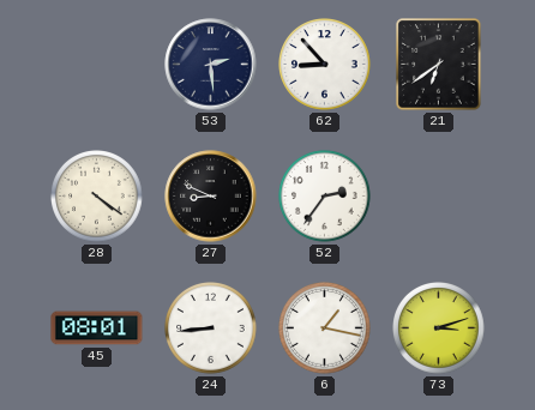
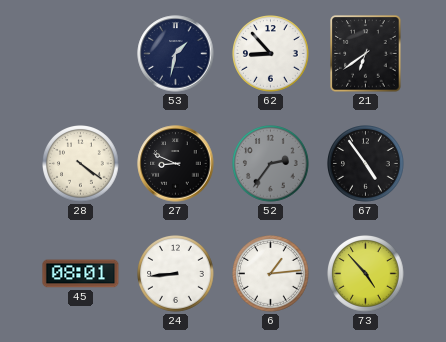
53: 2:29 -> 1:32
52 dial: white -> grey
67: none -> 4:54
6: 1:17 -> 1:14
73: 3:12 -> 4:53
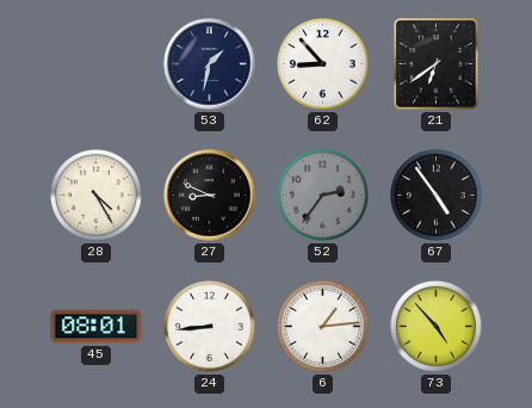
28: 4:21 -> 4:25
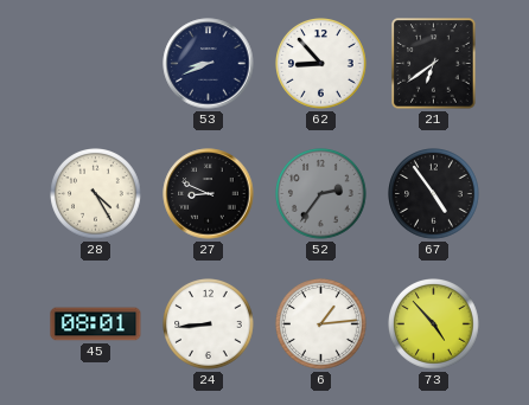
53: 1:32 -> 8:41
